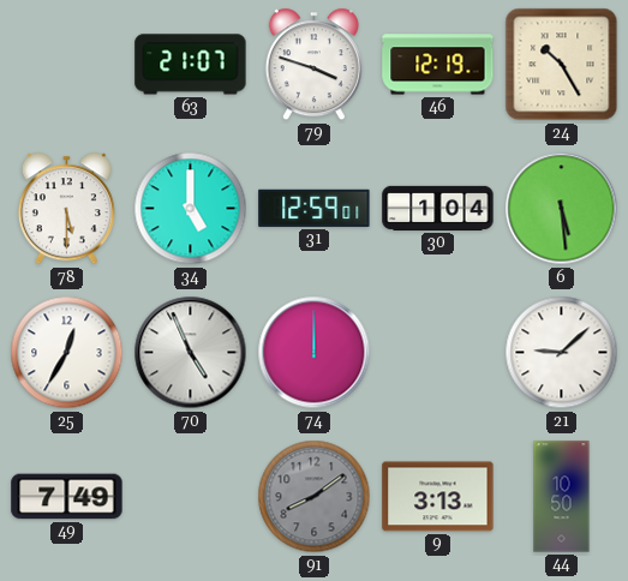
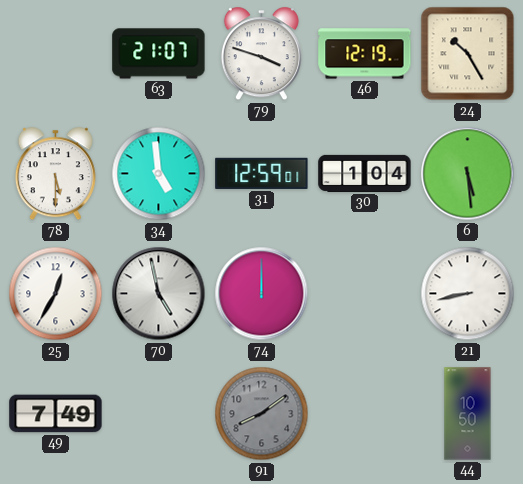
34: 5:00 -> 4:59
70: 4:56 -> 4:58
21: 9:08 -> 8:43
9: 3:13 -> none
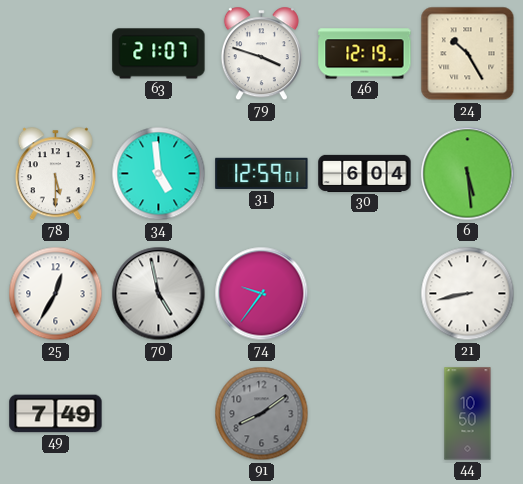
30: 1:04 -> 6:04
74: 12:00 -> 9:36
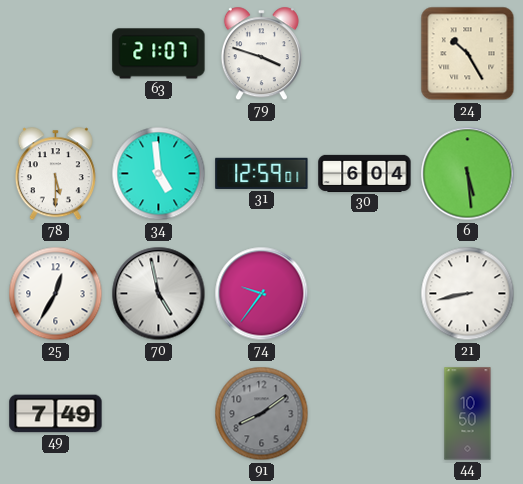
46: 12:19 -> none
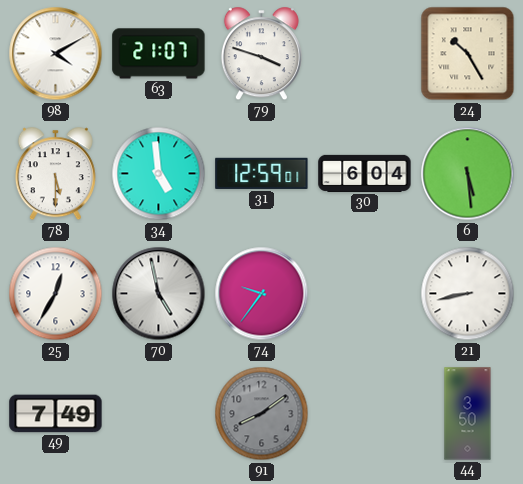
98: none -> 4:10
44: 10:50 -> 3:50
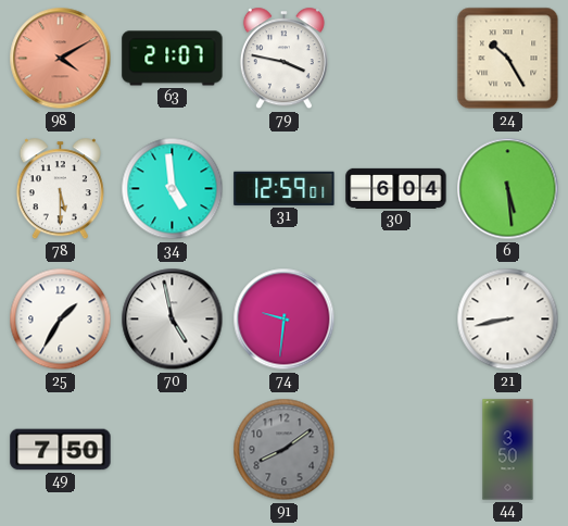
98 dial: white -> salmon
79: 3:48 -> 3:47
25: 12:35 -> 1:35
74: 9:36 -> 9:31
49: 7:49 -> 7:50
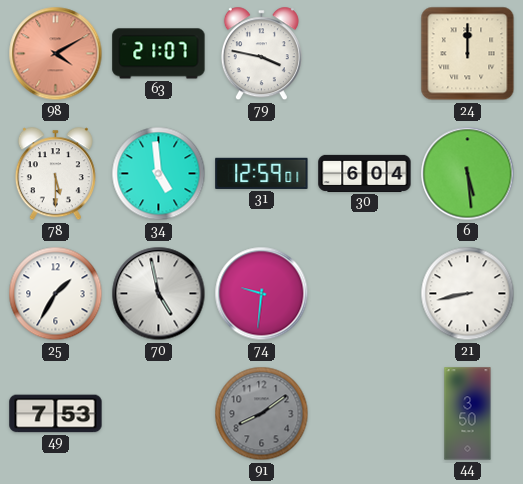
24: 10:25 -> 12:00
49: 7:50 -> 7:53
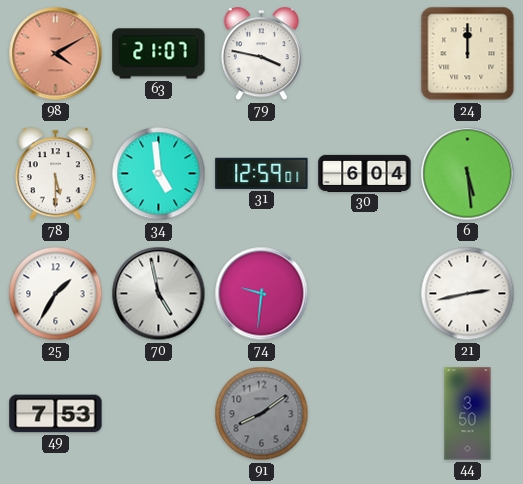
21: 8:43 -> 2:43
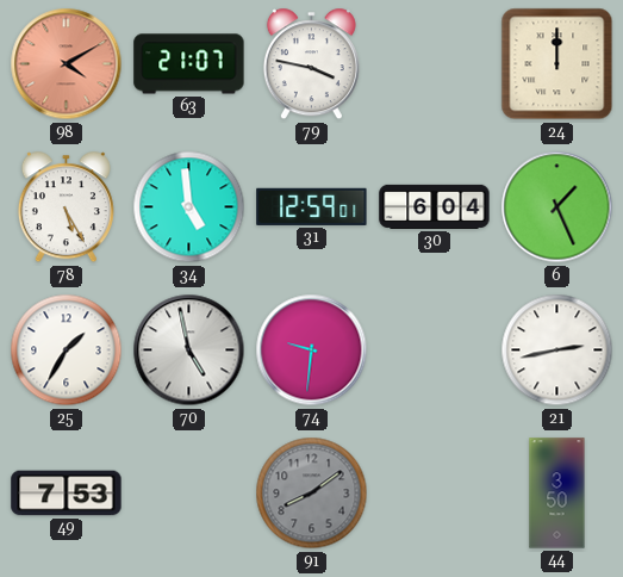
78: 5:30 -> 5:25
6: 5:29 -> 1:26
